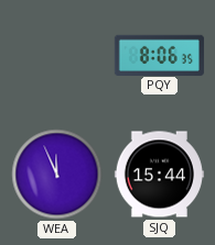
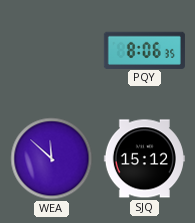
WEA: 11:56 -> 11:52
SJQ: 15:44 -> 15:12
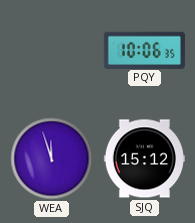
PQY: 8:06 -> 10:06
WEA: 11:52 -> 11:57
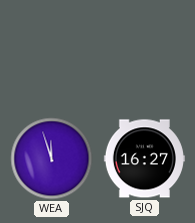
PQY: 10:06 -> none
SJQ: 15:12 -> 16:27
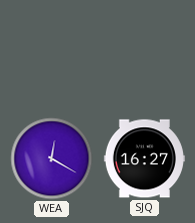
WEA: 11:57 -> 12:20
